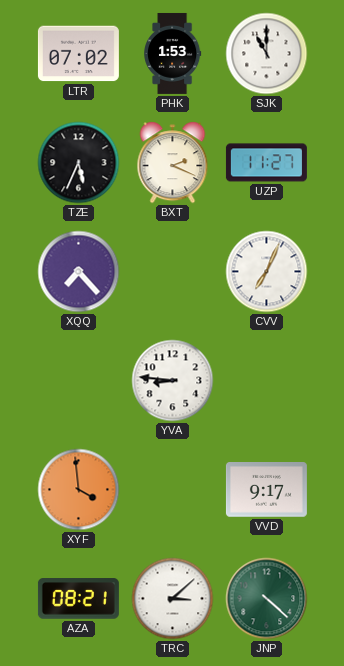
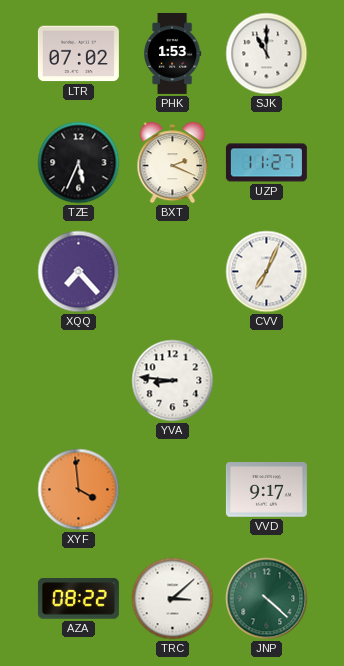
AZA: 08:21 -> 08:22
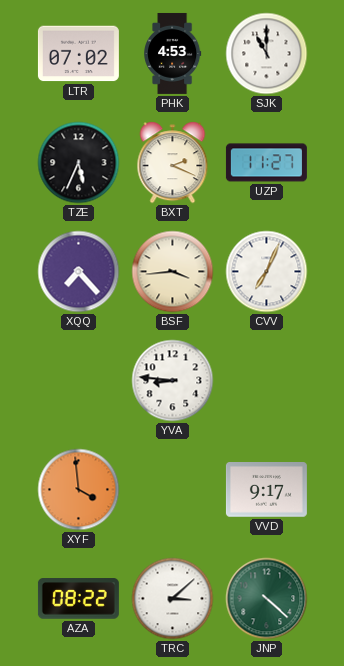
PHK: 1:53 -> 4:53
BSF: none -> 3:44
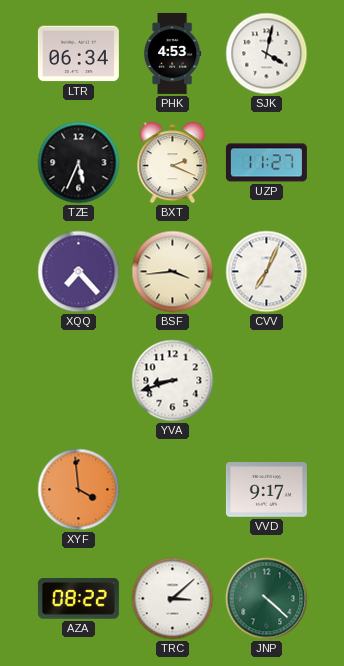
LTR: 07:02 -> 06:34
SJK: 11:00 -> 4:02
YVA: 8:46 -> 8:42
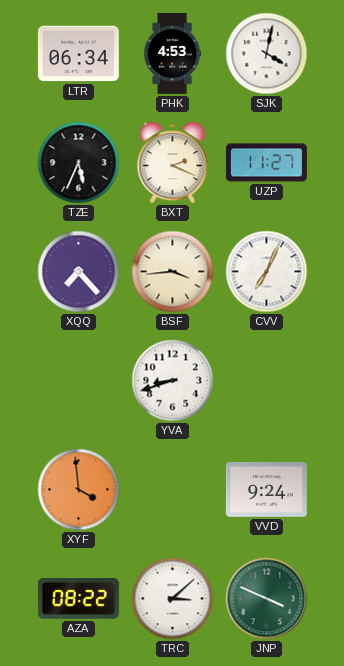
VVD: 9:17 -> 9:24
JNP: 4:22 -> 3:49
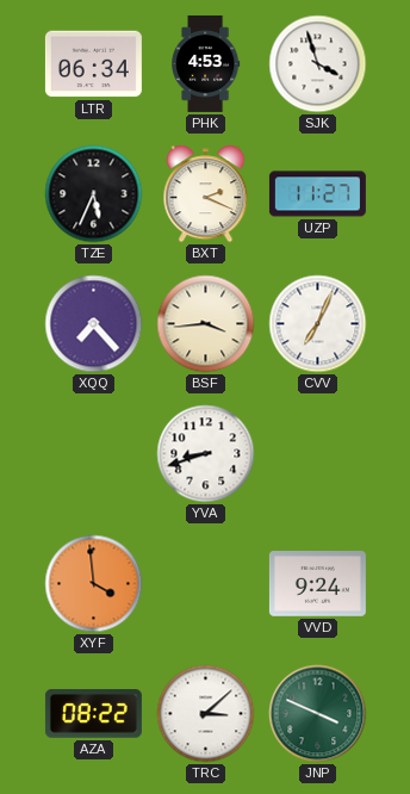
SJK: 4:02 -> 3:57
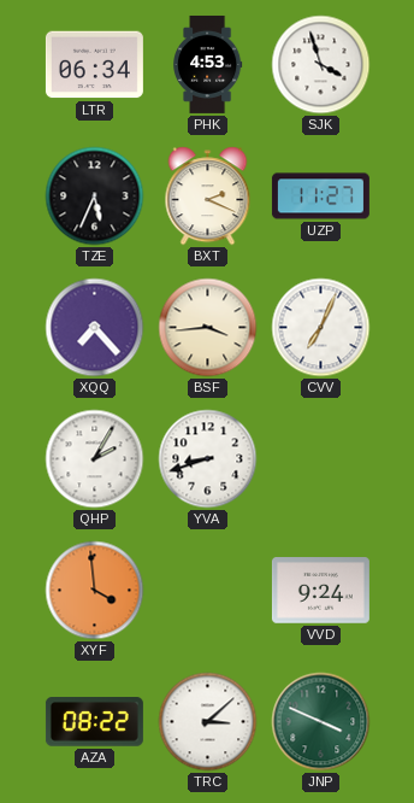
QHP: none -> 2:05
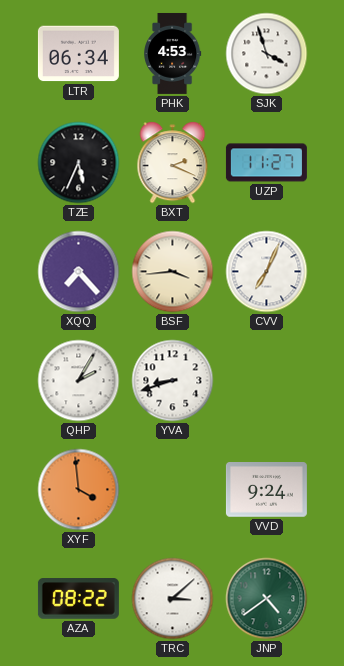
JNP: 3:49 -> 4:39
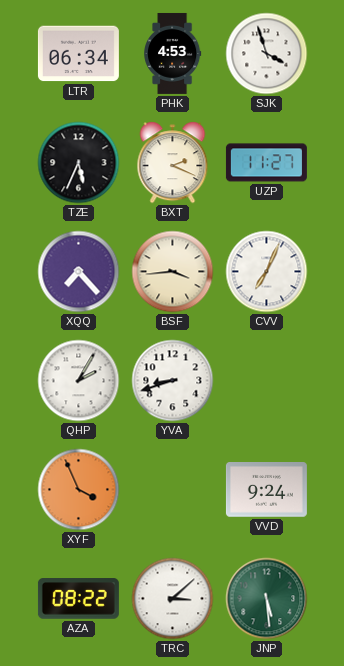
XYF: 3:59 -> 3:56
JNP: 4:39 -> 5:29
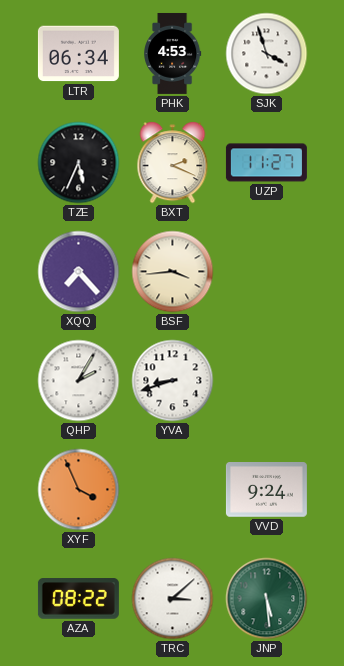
CVV: 7:04 -> none
